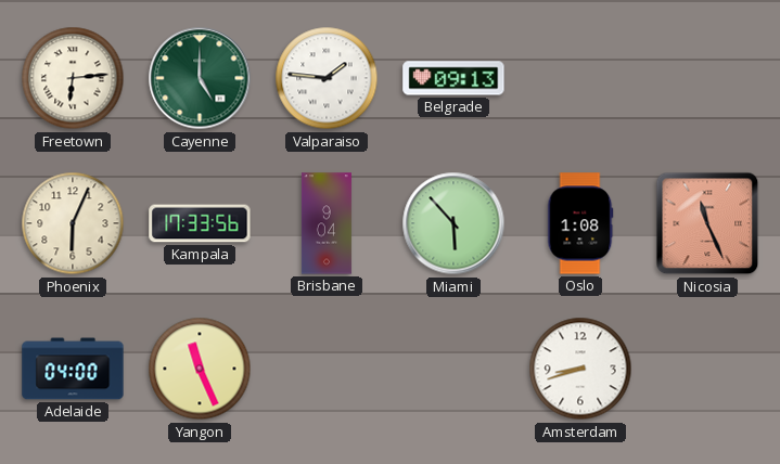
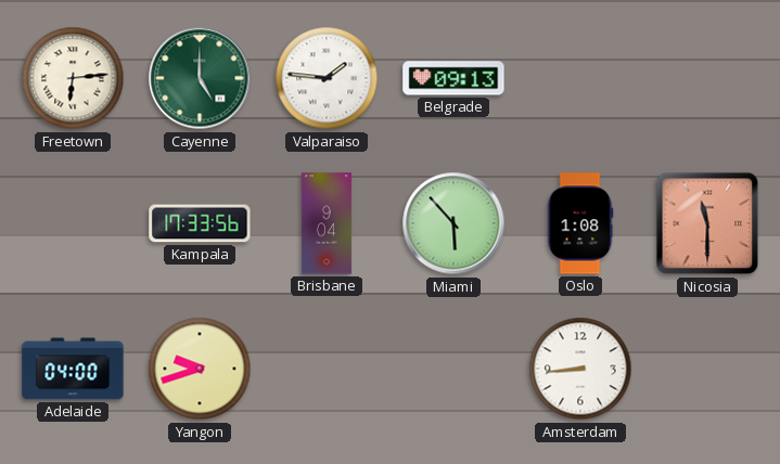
Phoenix: 6:04 -> none
Nicosia: 11:26 -> 11:30
Yangon: 11:26 -> 9:42
Amsterdam: 8:42 -> 8:44
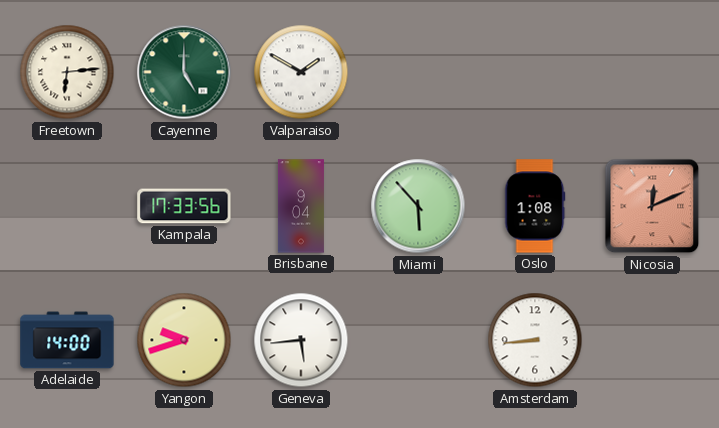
Valparaiso: 1:46 -> 1:50
Belgrade: 09:13 -> none
Nicosia: 11:30 -> 12:11
Adelaide: 04:00 -> 14:00
Geneva: none -> 5:44
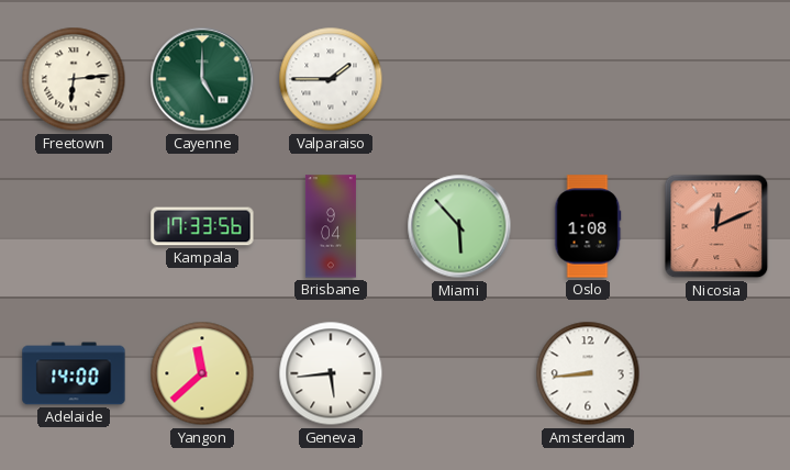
Valparaiso: 1:50 -> 1:45
Yangon: 9:42 -> 11:38
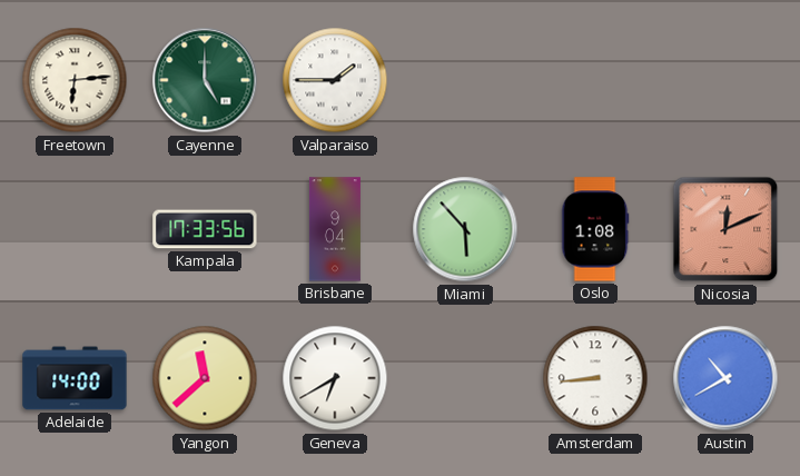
Geneva: 5:44 -> 6:40
Austin: none -> 10:40
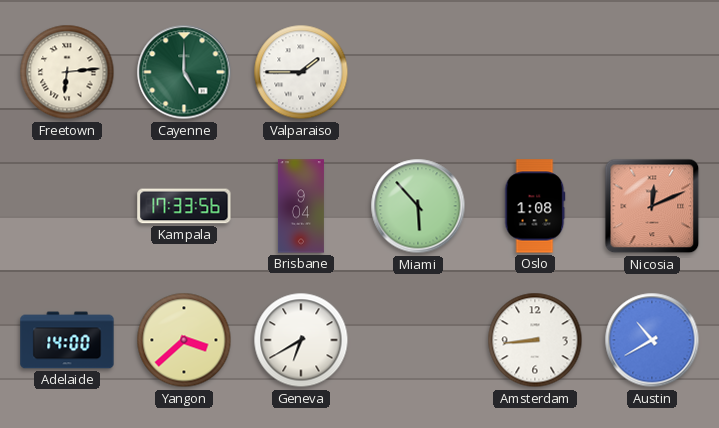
Yangon: 11:38 -> 3:38
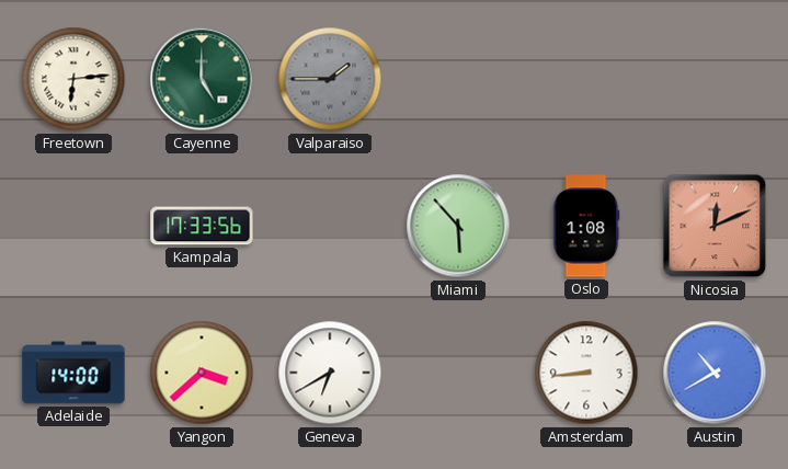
Valparaiso dial: white -> grey
Brisbane: 9:04 -> none
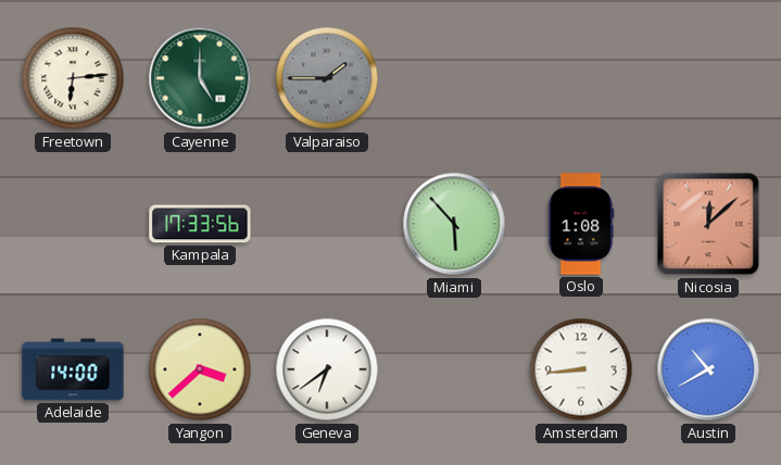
Nicosia: 12:11 -> 12:08
Geneva: 6:40 -> 6:39
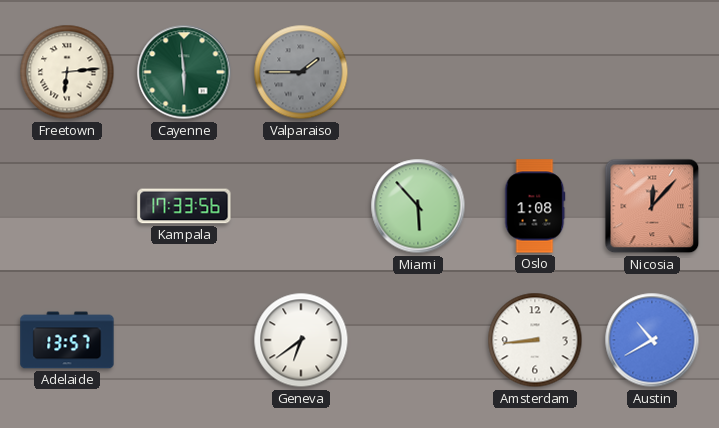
Cayenne: 5:00 -> 5:59
Nicosia: 12:08 -> 12:07
Adelaide: 14:00 -> 13:57
Yangon: 3:38 -> none
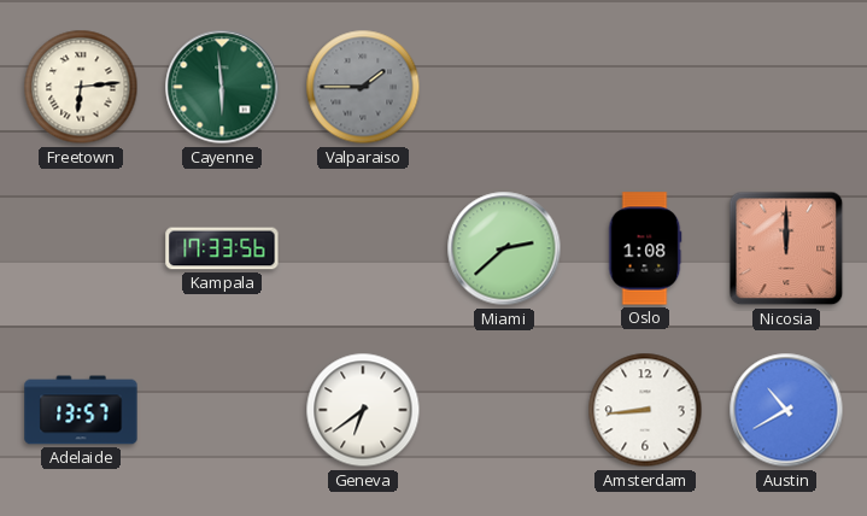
Miami: 5:53 -> 2:38
Nicosia: 12:07 -> 12:00
